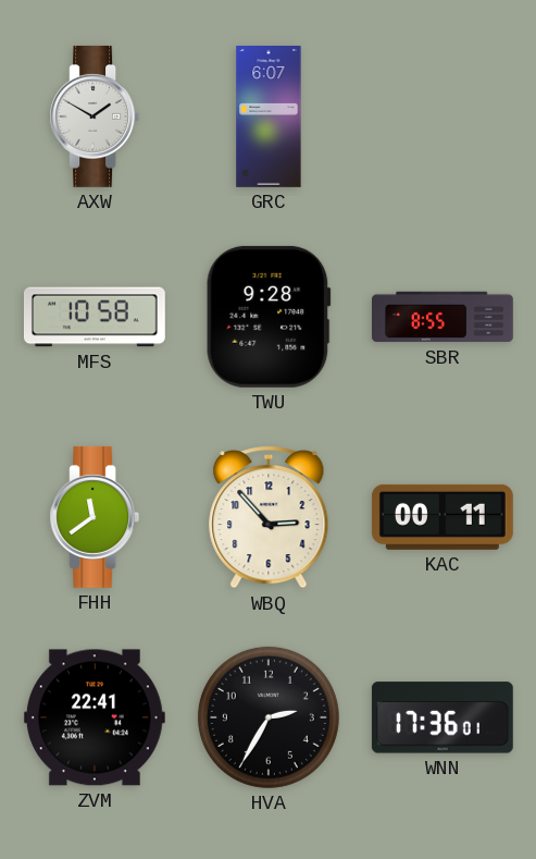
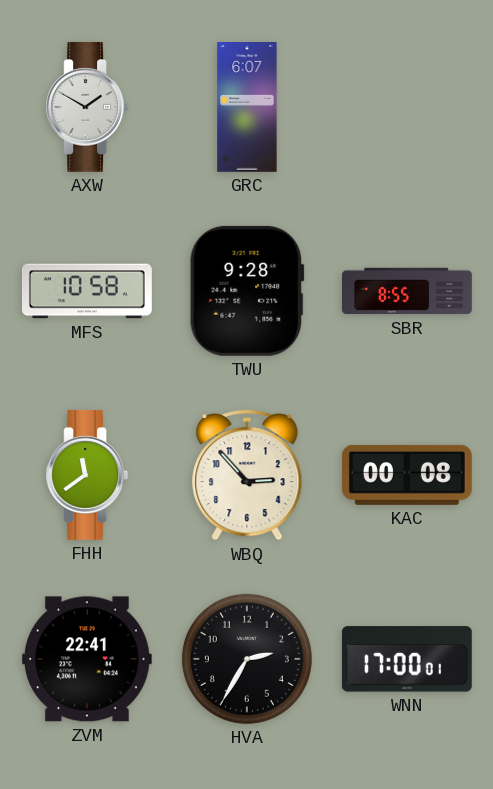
KAC: 00:11 -> 00:08
WNN: 17:36 -> 17:00
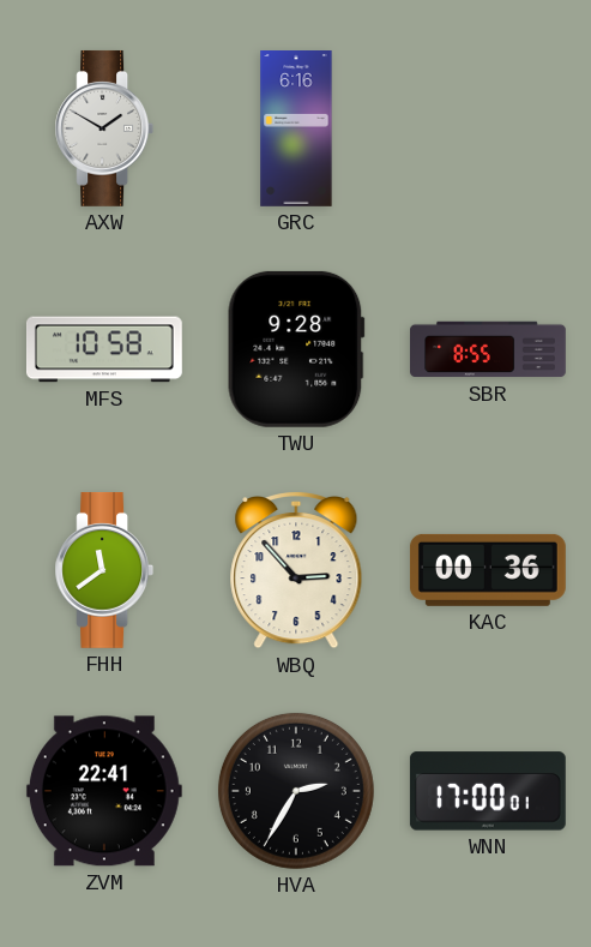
GRC: 6:07 -> 6:16
KAC: 00:08 -> 00:36
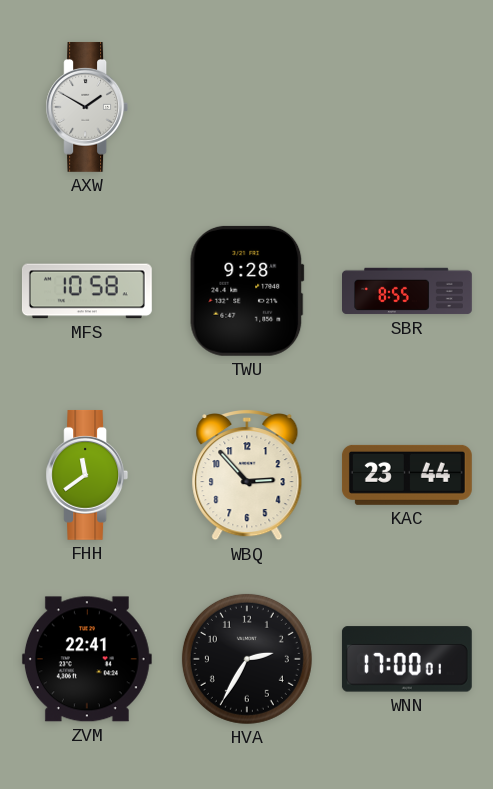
GRC: 6:16 -> none
KAC: 00:36 -> 23:44
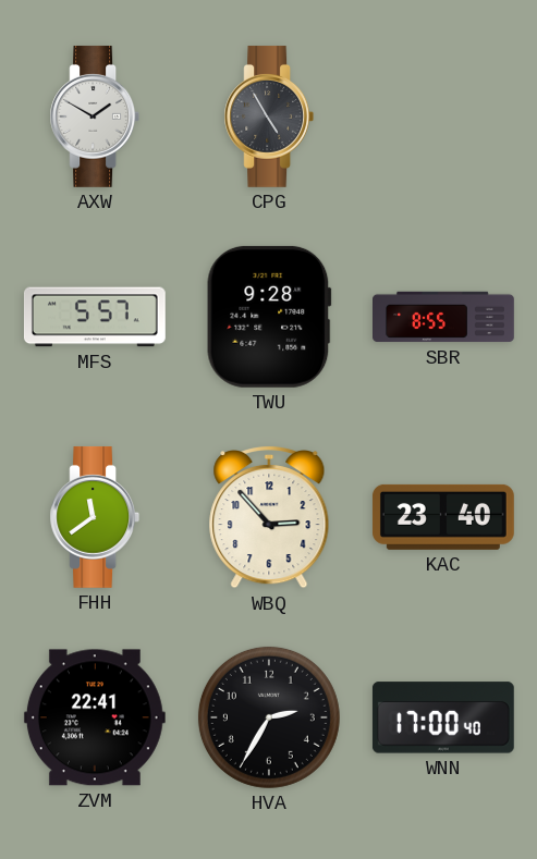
CPG: none -> 4:55
MFS: 10:58 -> 5:57
KAC: 23:44 -> 23:40
WNN: 17:00:01 -> 17:00:40
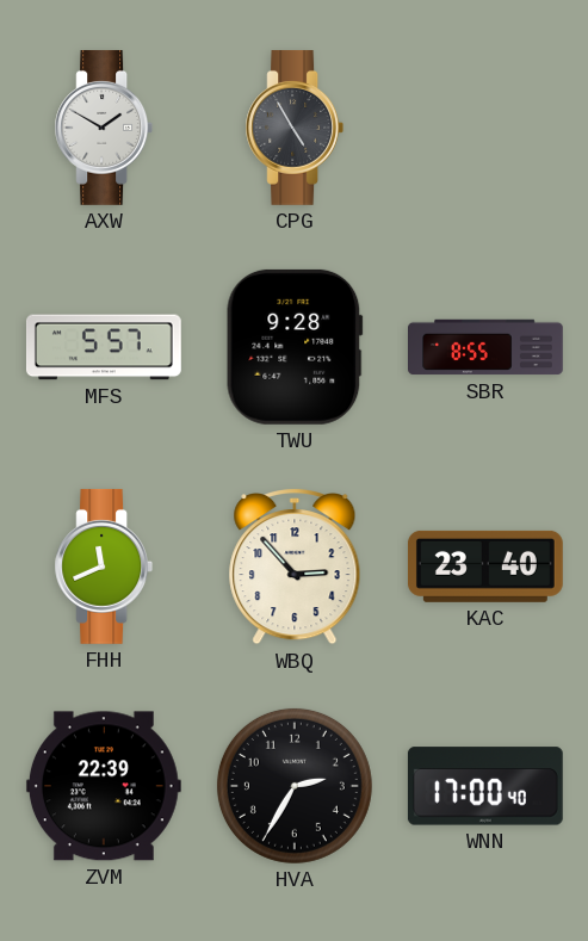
FHH: 11:39 -> 11:41
ZVM: 22:41 -> 22:39
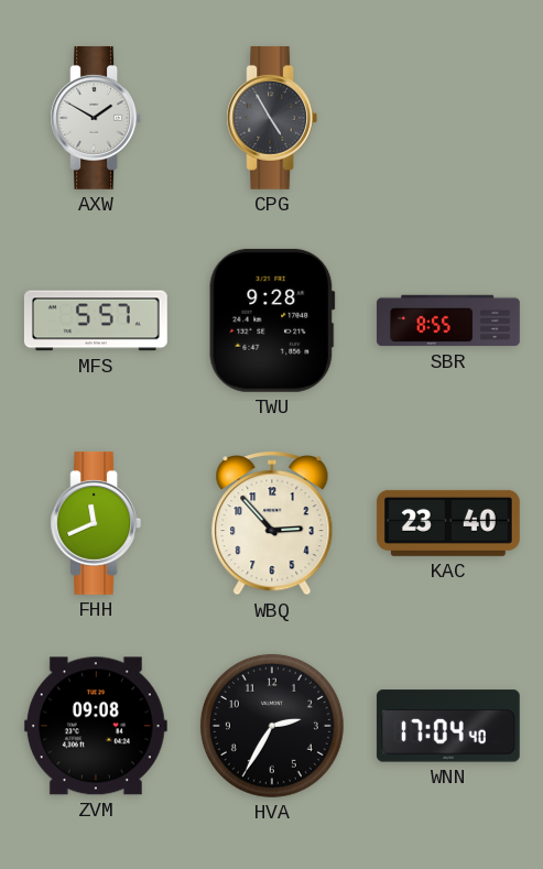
ZVM: 22:39 -> 09:08
WNN: 17:00 -> 17:04
